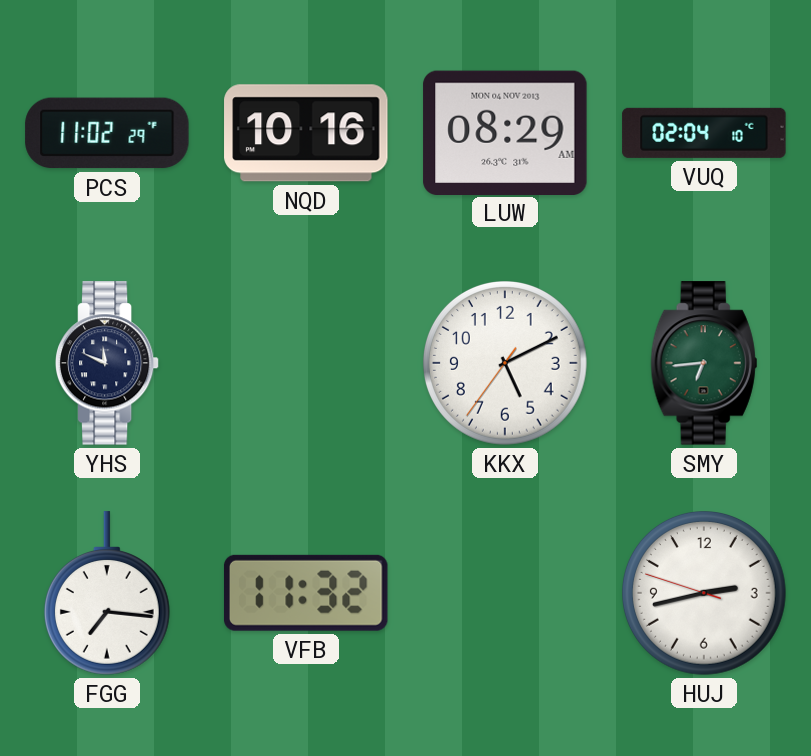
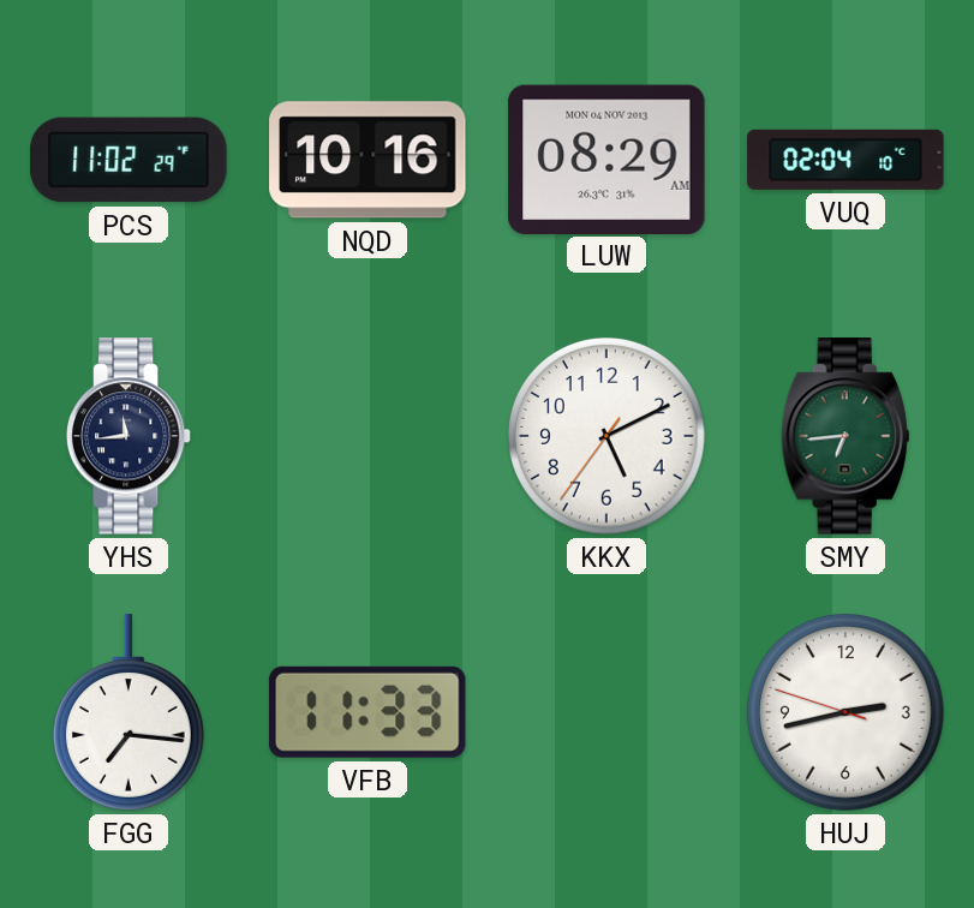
YHS: 11:49 -> 11:44
VFB: 11:32 -> 11:33
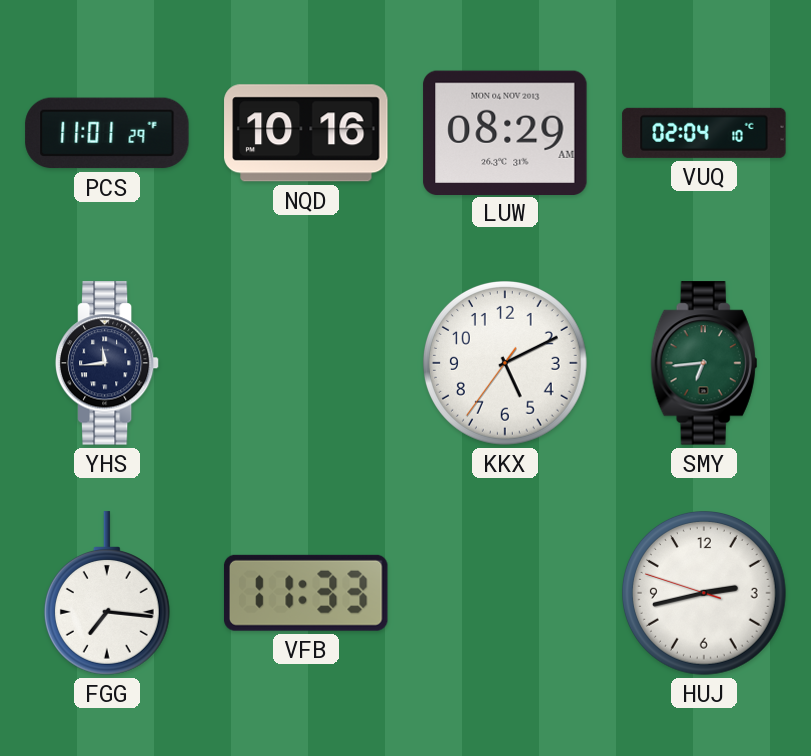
PCS: 11:02 -> 11:01
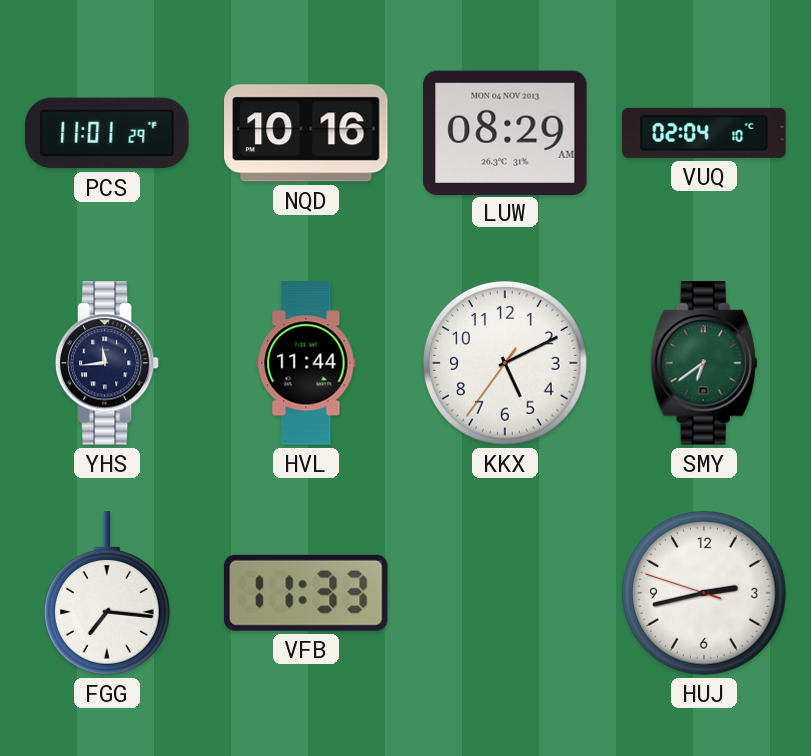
HVL: none -> 11:44
SMY: 6:44 -> 6:39
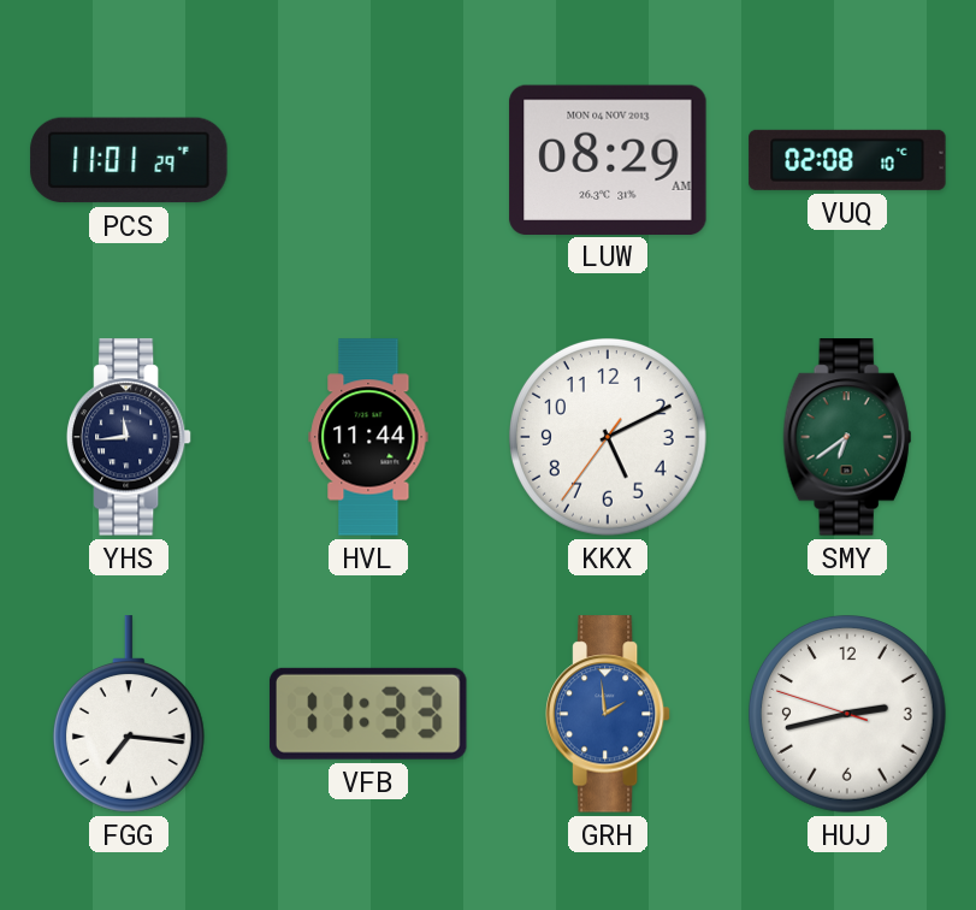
NQD: 10:16 -> none
VUQ: 02:04 -> 02:08
GRH: none -> 1:59
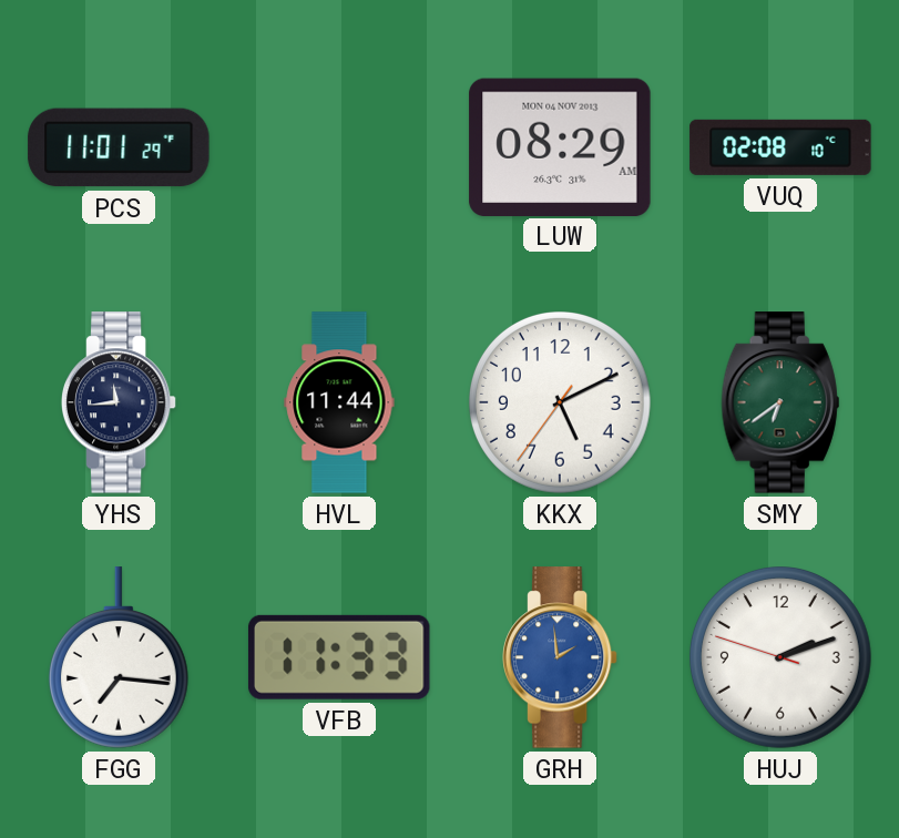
HUJ: 2:42 -> 2:11
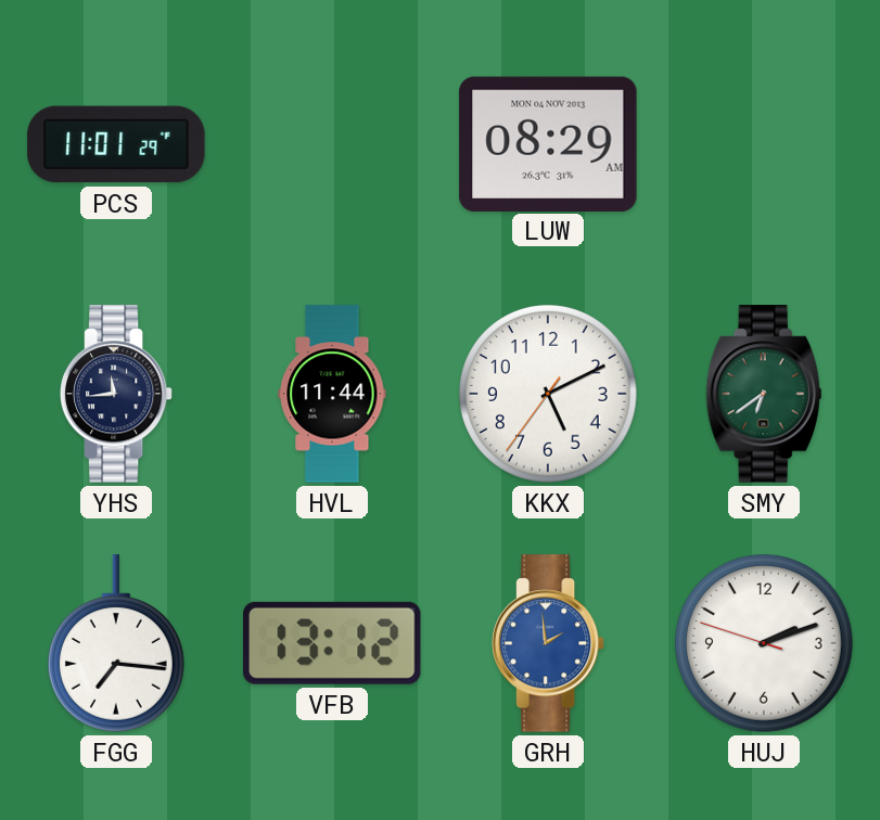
VUQ: 02:08 -> none
VFB: 11:33 -> 13:12
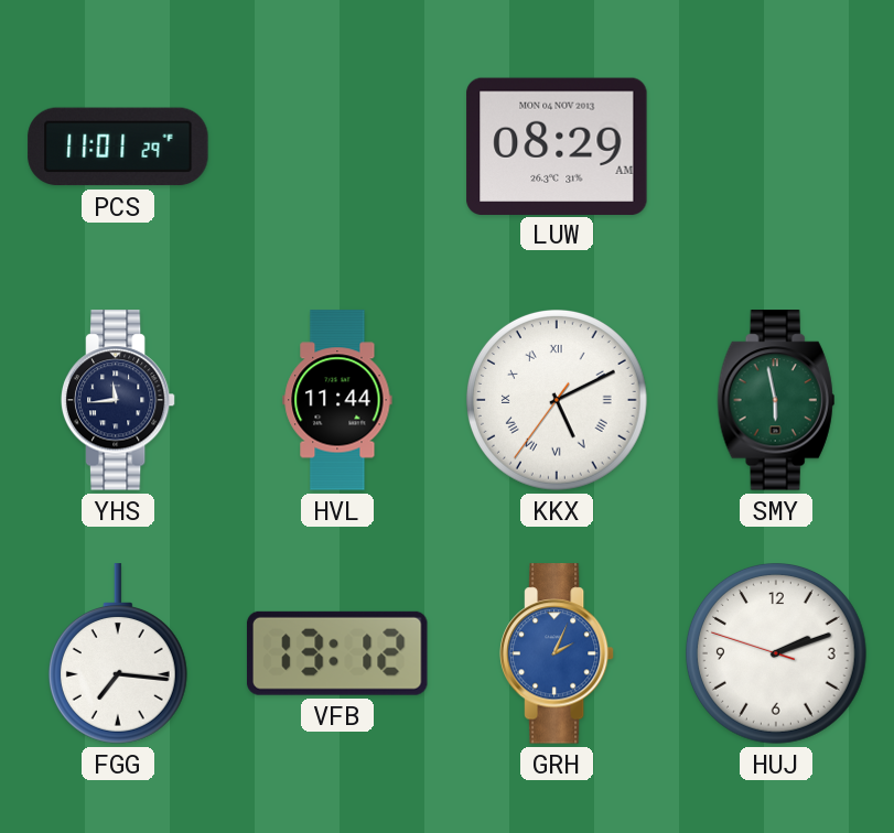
KKX numerals: Arabic -> Roman
SMY: 6:39 -> 5:58
GRH: 1:59 -> 2:04
